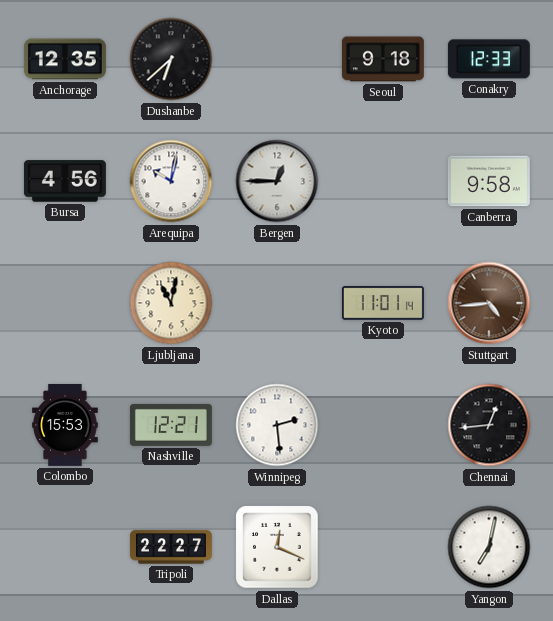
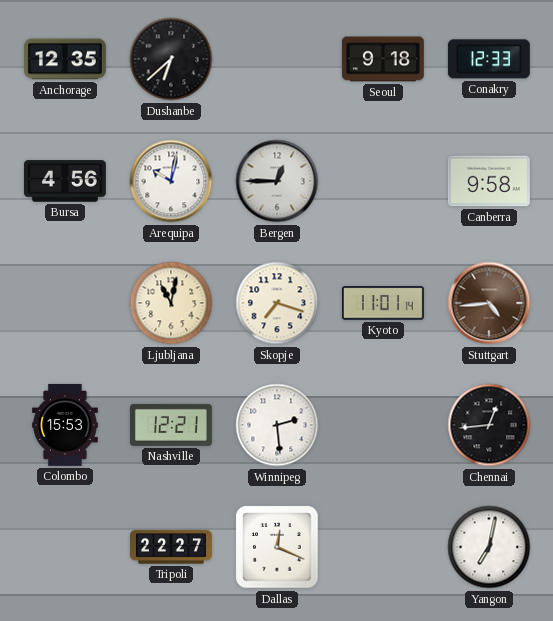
Skopje: none -> 7:18
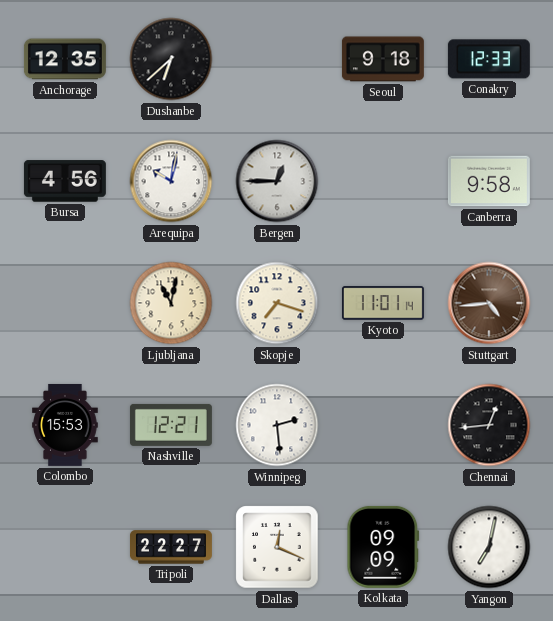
Kolkata: none -> 09:09
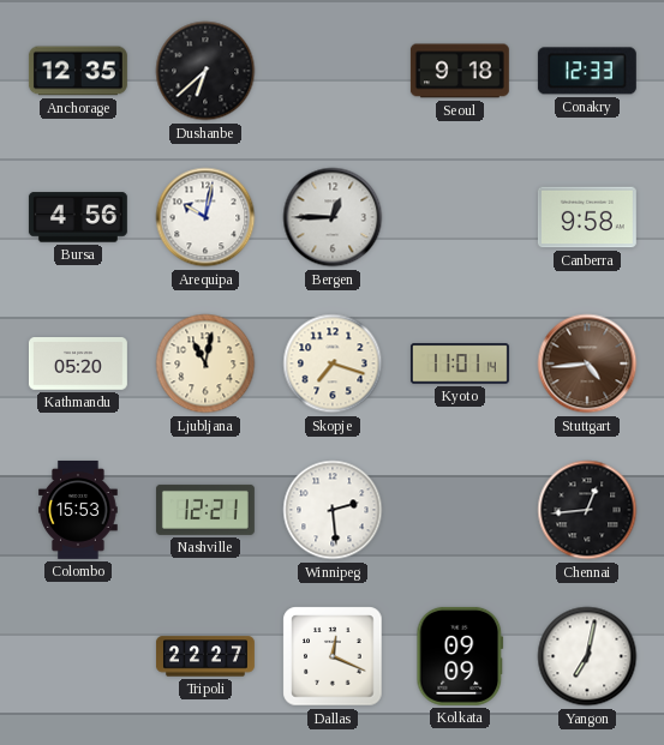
Kathmandu: none -> 05:20
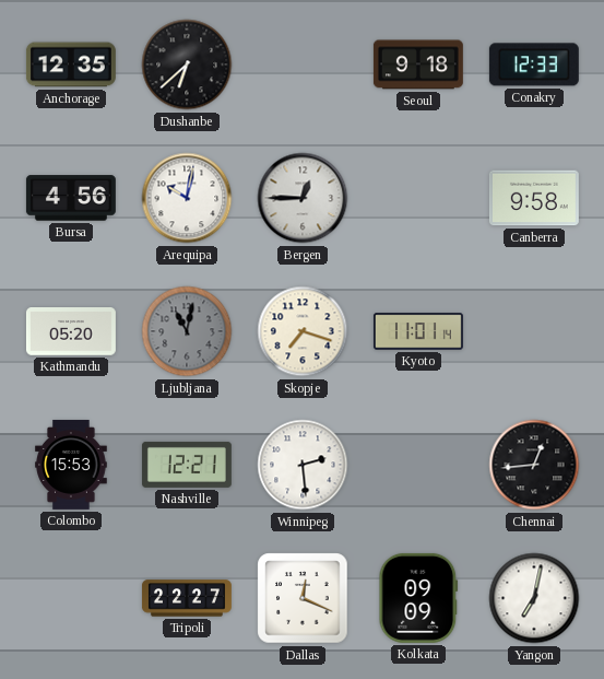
Ljubljana dial: cream -> grey
Stuttgart: 4:44 -> none
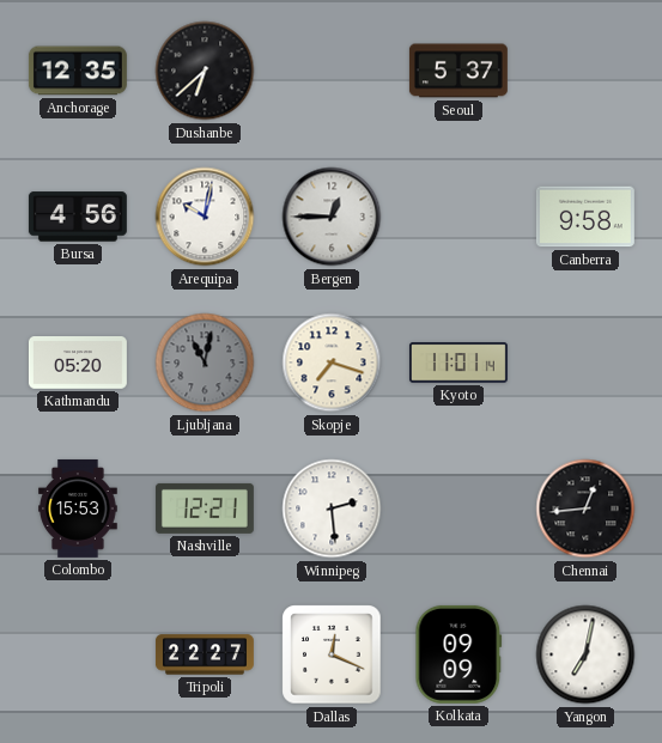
Seoul: 9:18 -> 5:37
Conakry: 12:33 -> none
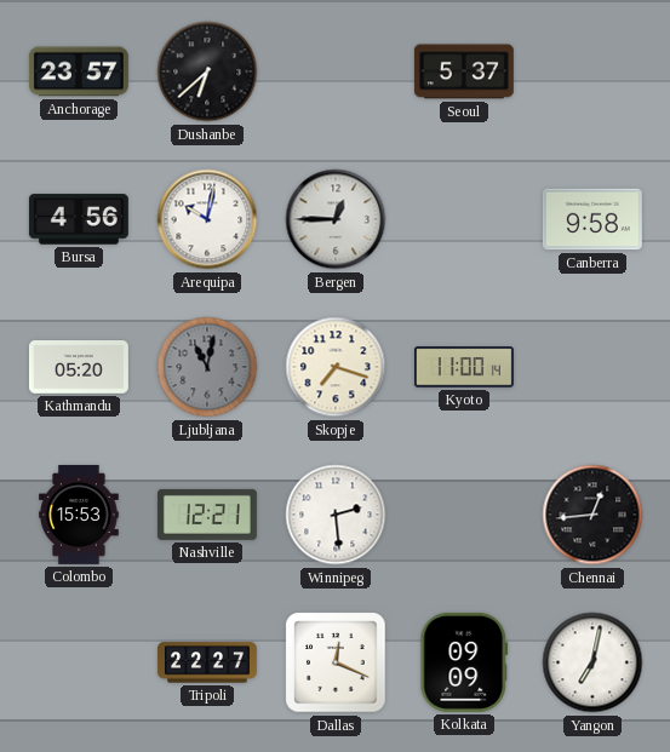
Anchorage: 12:35 -> 23:57
Kyoto: 11:01 -> 11:00
